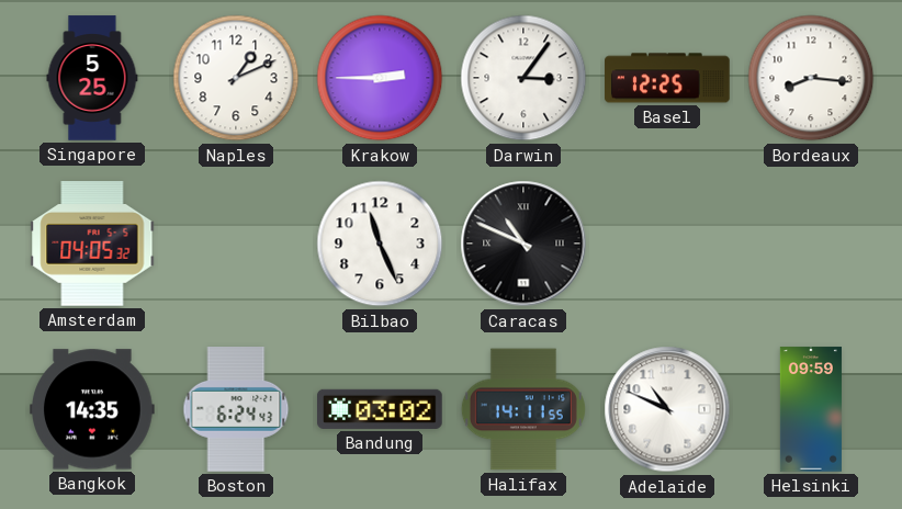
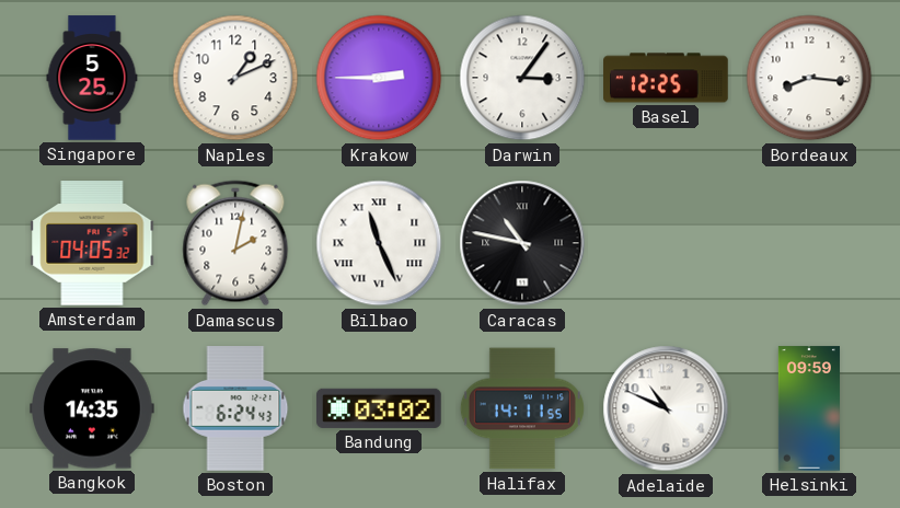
Damascus: none -> 2:02
Bilbao numerals: Arabic -> Roman
Caracas: 10:49 -> 10:47
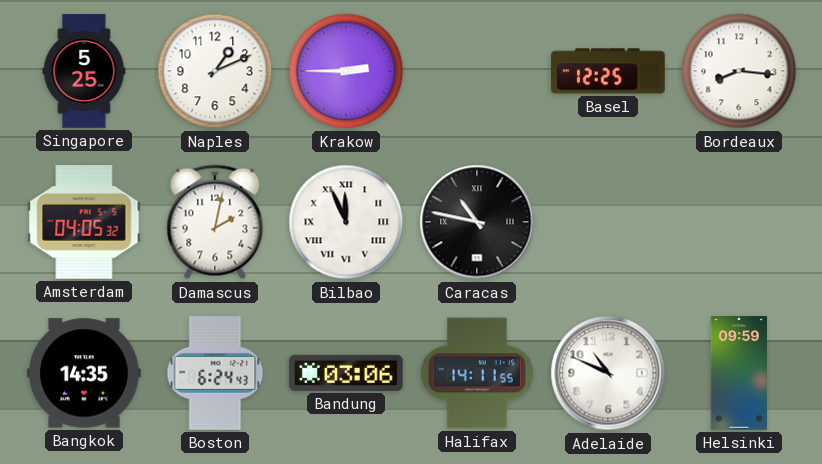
Darwin: 3:06 -> none
Bilbao: 11:26 -> 11:56
Bandung: 03:02 -> 03:06
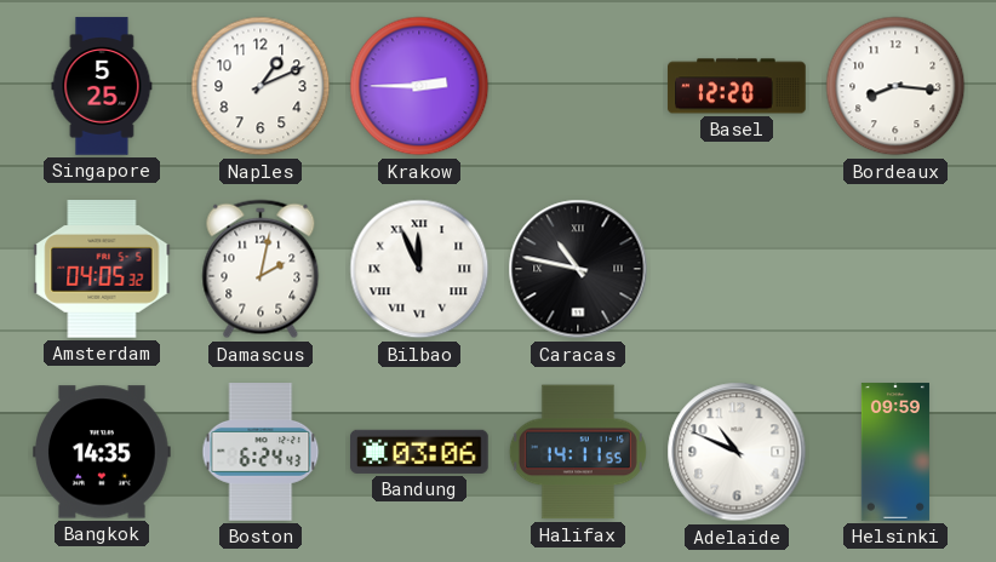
Basel: 12:25 -> 12:20
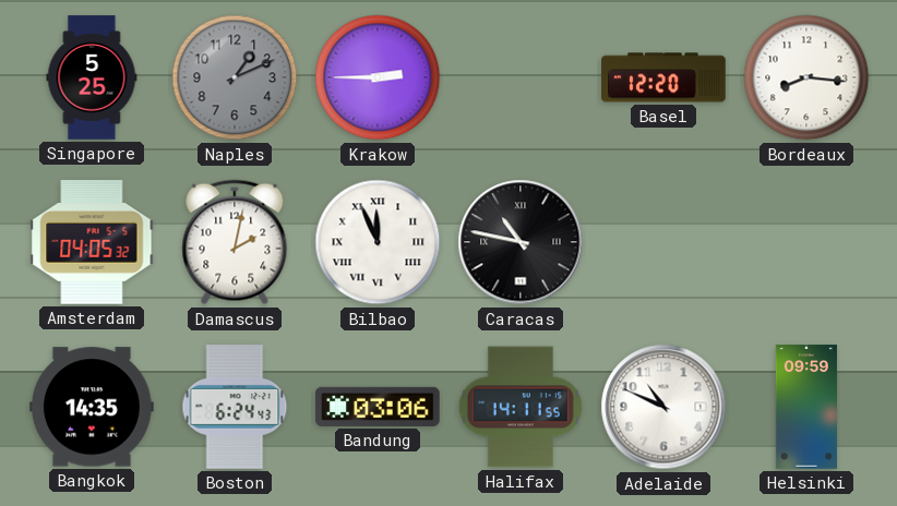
Naples dial: white -> grey
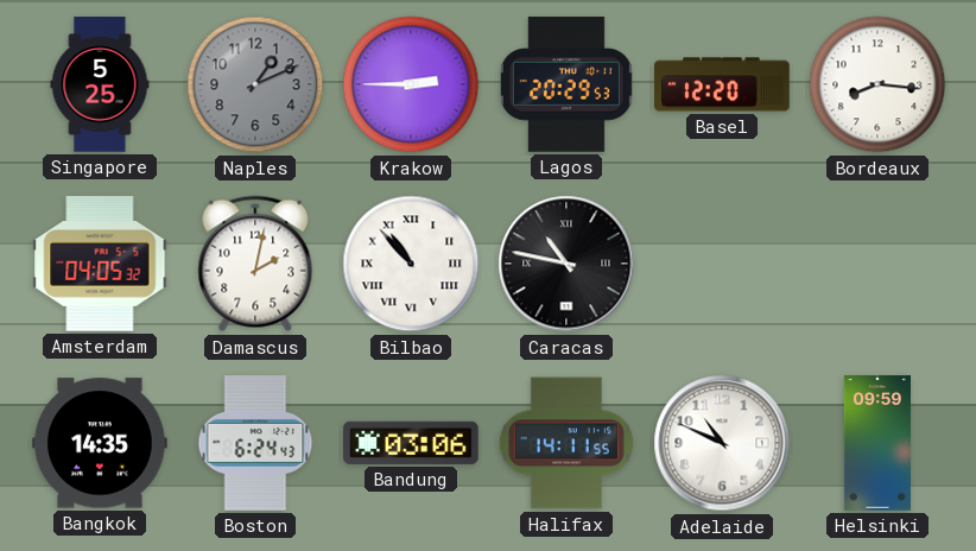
Lagos: none -> 20:29
Bilbao: 11:56 -> 10:53
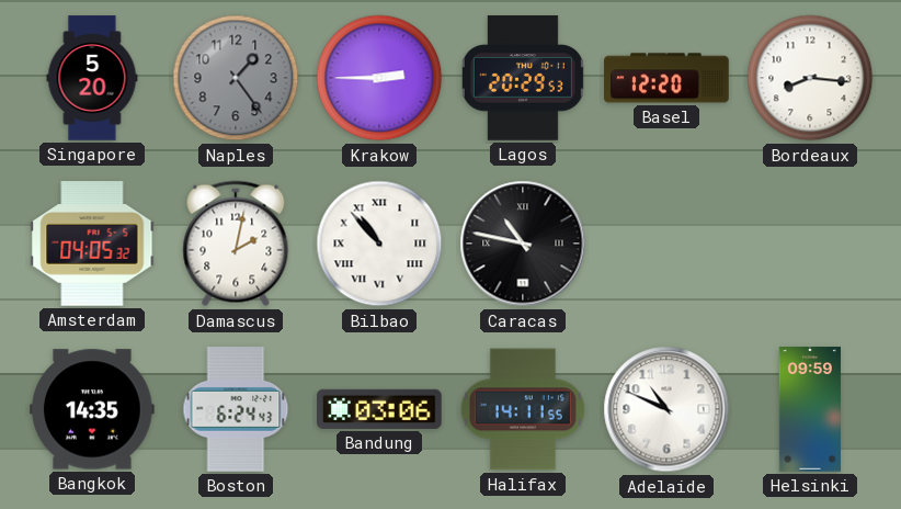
Singapore: 5:25 -> 5:20
Naples: 1:11 -> 1:24
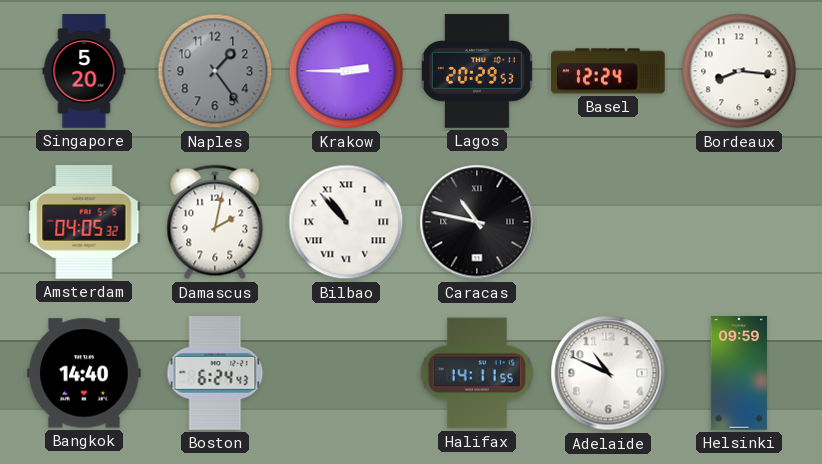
Basel: 12:20 -> 12:24
Bangkok: 14:35 -> 14:40
Bandung: 03:06 -> none
